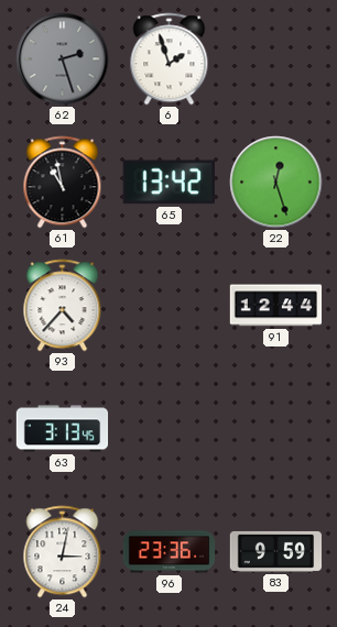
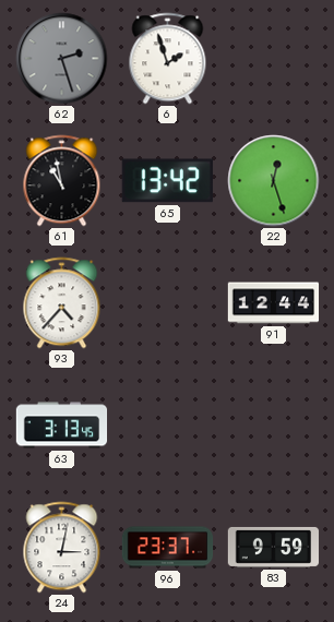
96: 23:36 -> 23:37
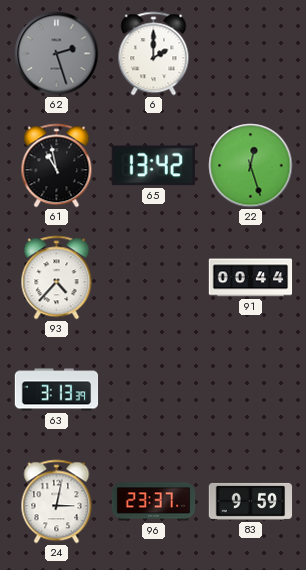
6: 1:57 -> 2:00
91: 12:44 -> 00:44
63: 3:13:45 -> 3:13:39
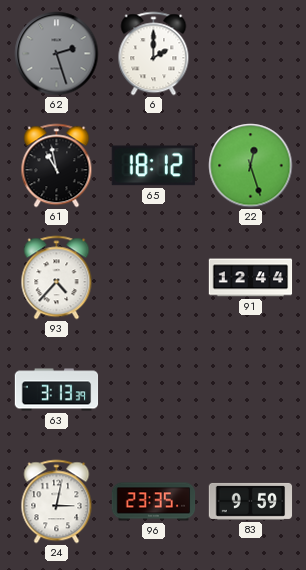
65: 13:42 -> 18:12
91: 00:44 -> 12:44
96: 23:37 -> 23:35
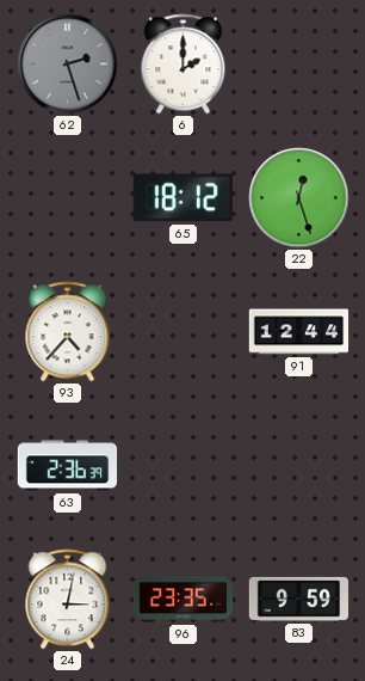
61: 10:58 -> none
63: 3:13 -> 2:36
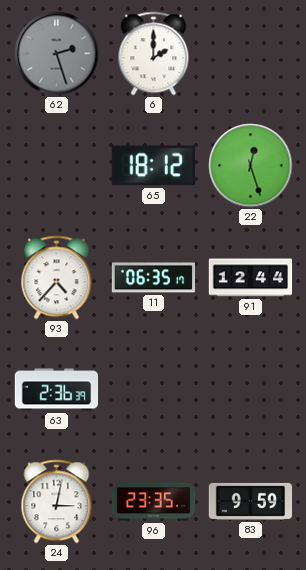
11: none -> 06:35
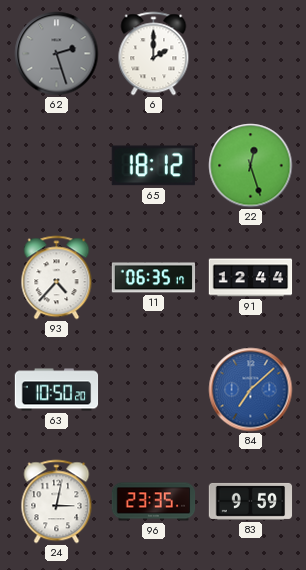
63: 2:36 -> 10:50
84: none -> 7:08
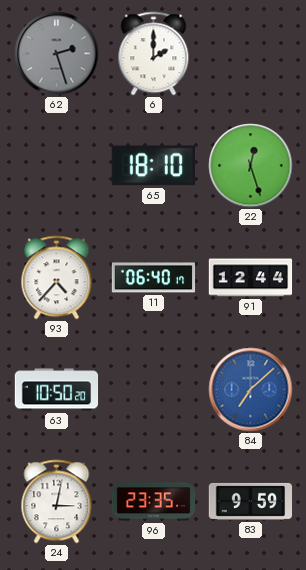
65: 18:12 -> 18:10
11: 06:35 -> 06:40
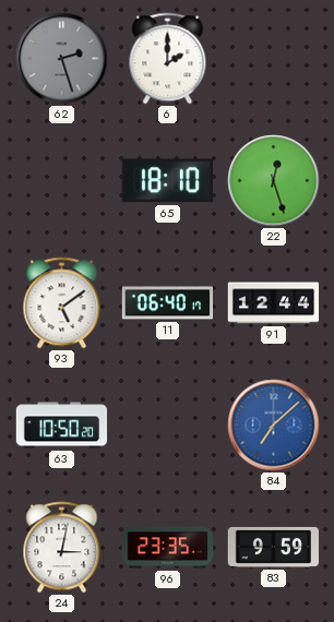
93: 4:37 -> 5:09
